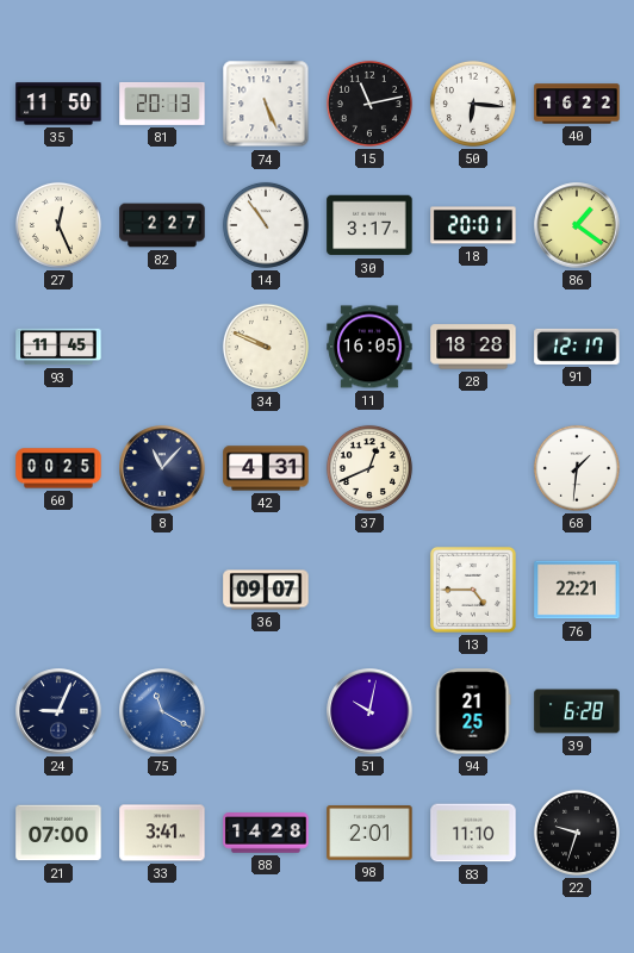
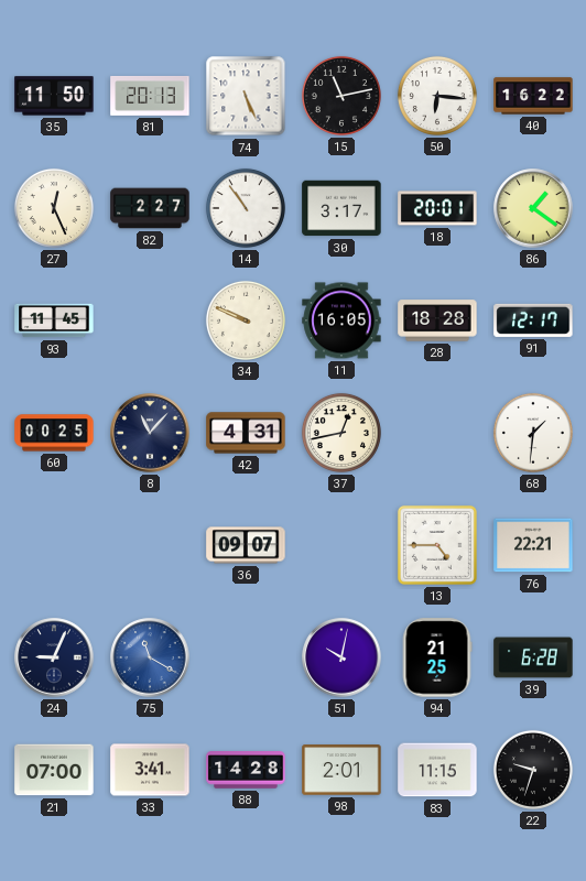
37: 12:41 -> 12:43
83: 11:10 -> 11:15
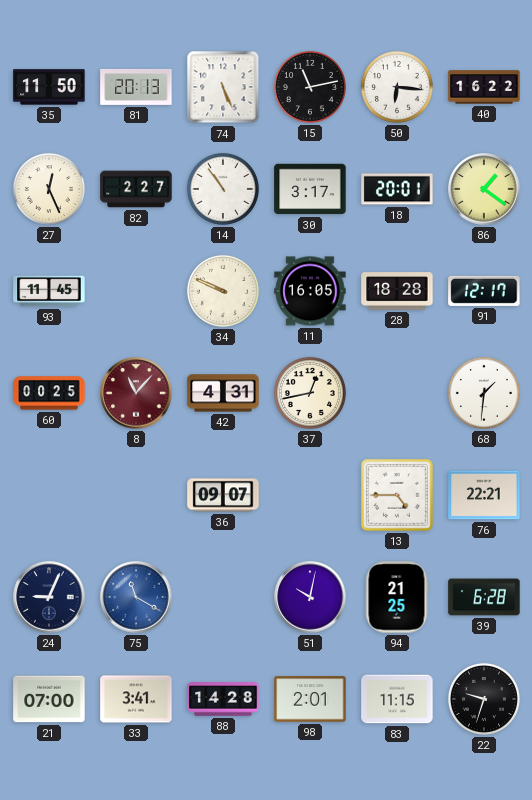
8 dial: navy -> burgundy
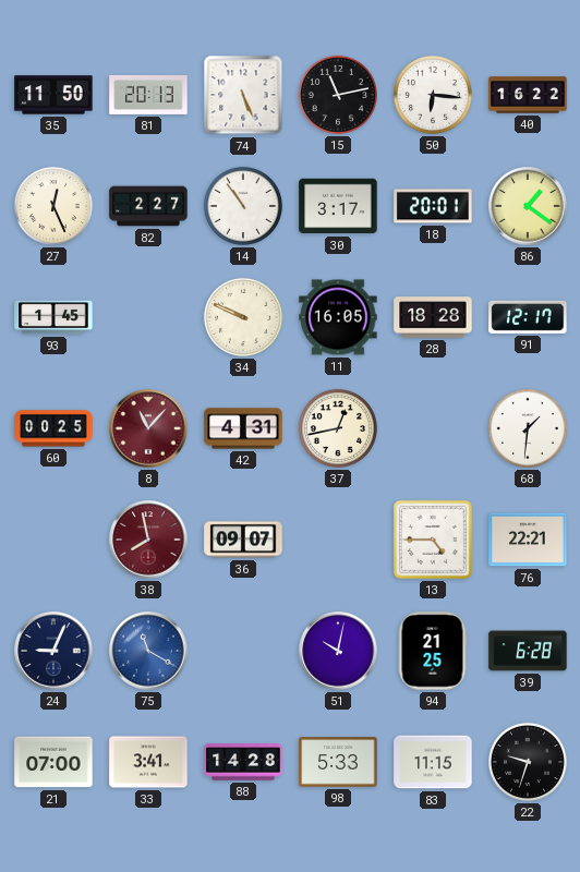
93: 11:45 -> 1:45
38: none -> 7:58
98: 2:01 -> 5:33
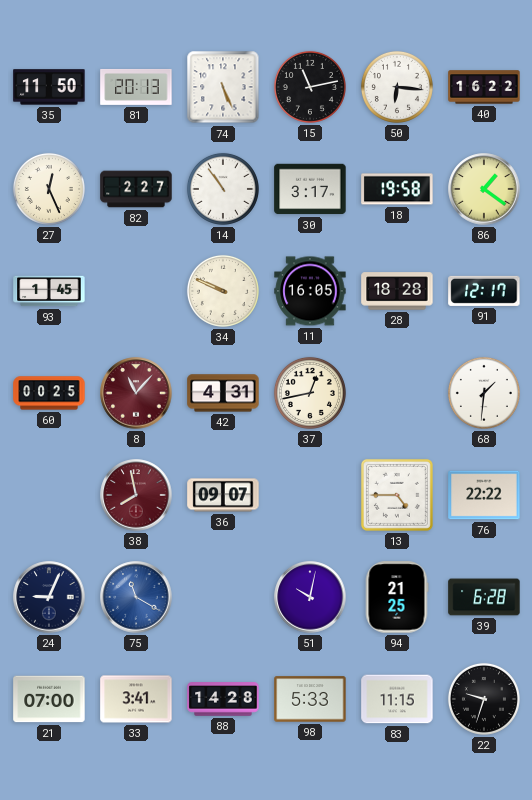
18: 20:01 -> 19:58
76: 22:21 -> 22:22
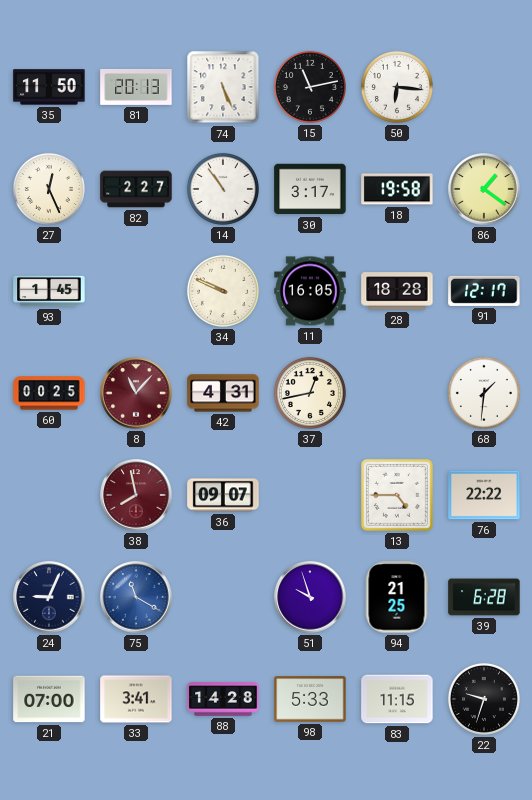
40: 16:22 -> none
51: 10:02 -> 9:57
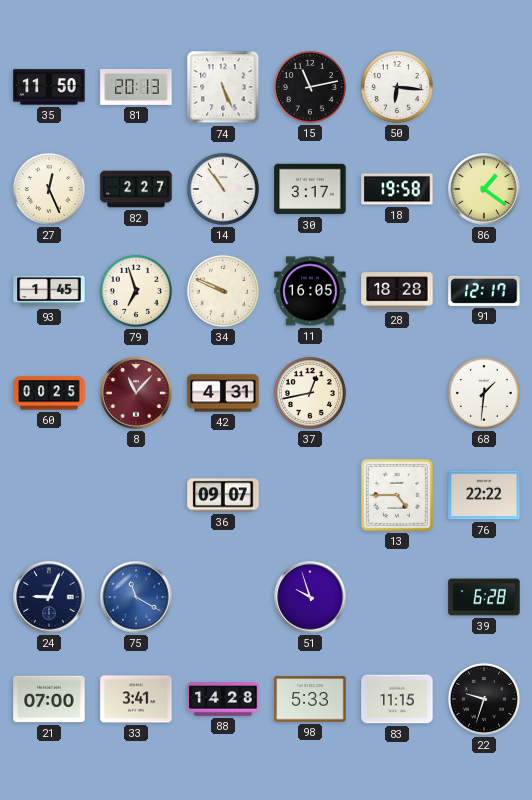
79: none -> 6:57
38: 7:58 -> none
94: 21:25 -> none
